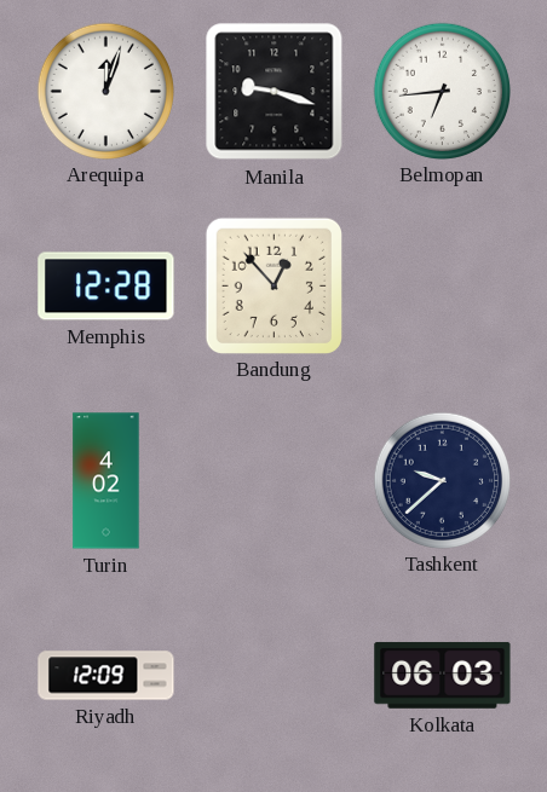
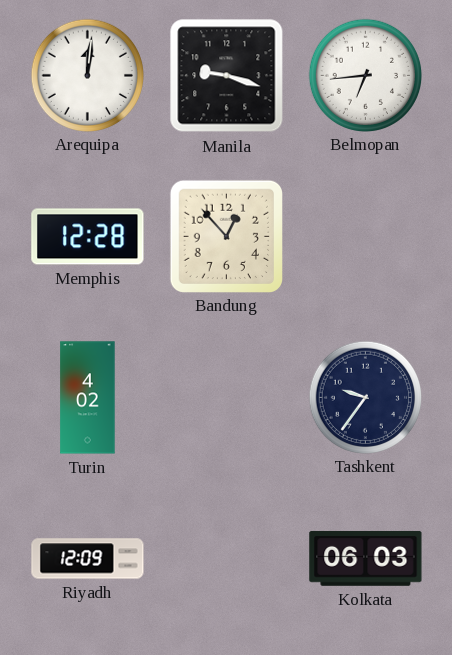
Arequipa: 12:03 -> 12:01
Tashkent: 9:38 -> 9:36
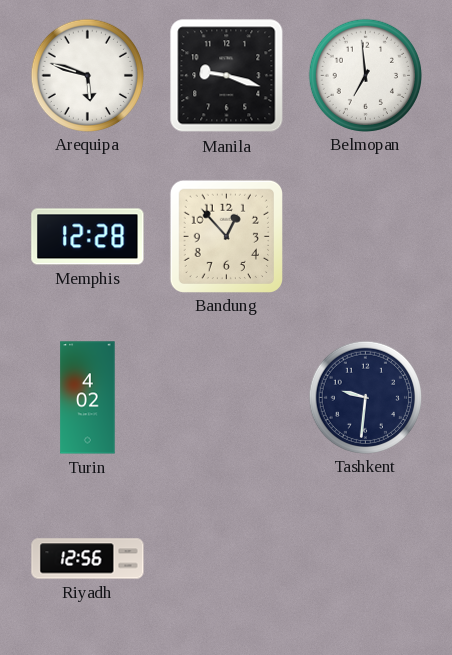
Arequipa: 12:01 -> 5:48
Belmopan: 6:44 -> 6:59
Tashkent: 9:36 -> 9:31
Riyadh: 12:09 -> 12:56
Kolkata: 06:03 -> none
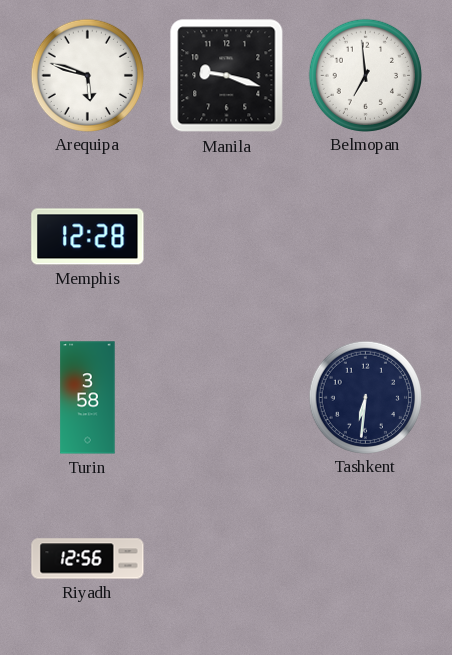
Bandung: 12:53 -> none
Turin: 4:02 -> 3:58
Tashkent: 9:31 -> 6:31
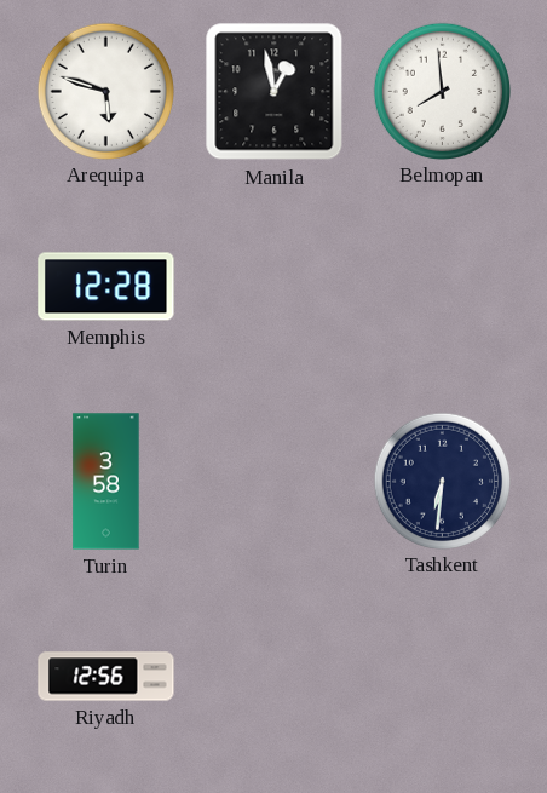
Manila: 9:18 -> 12:58
Belmopan: 6:59 -> 7:59
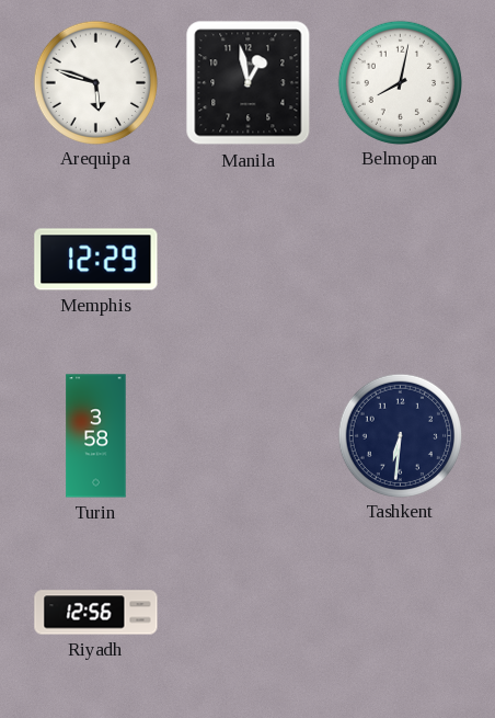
Belmopan: 7:59 -> 8:02
Memphis: 12:28 -> 12:29
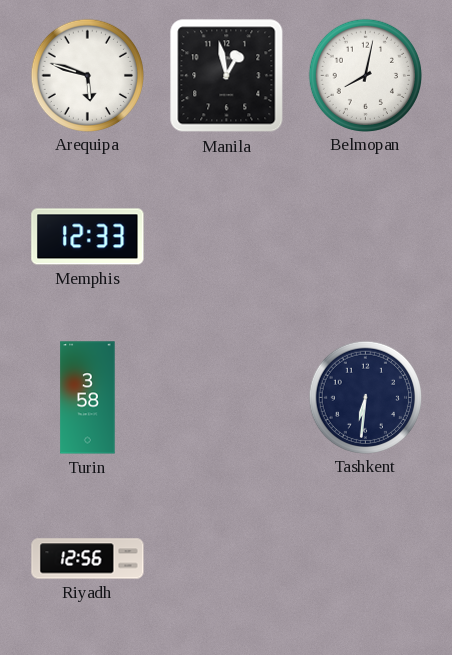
Memphis: 12:29 -> 12:33
